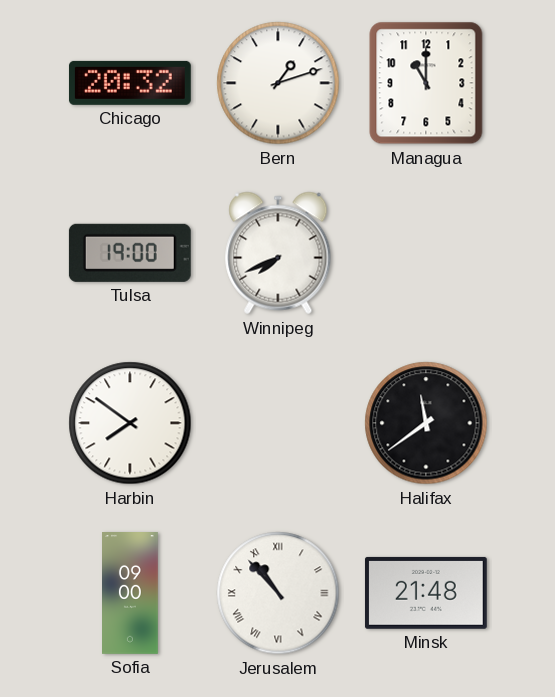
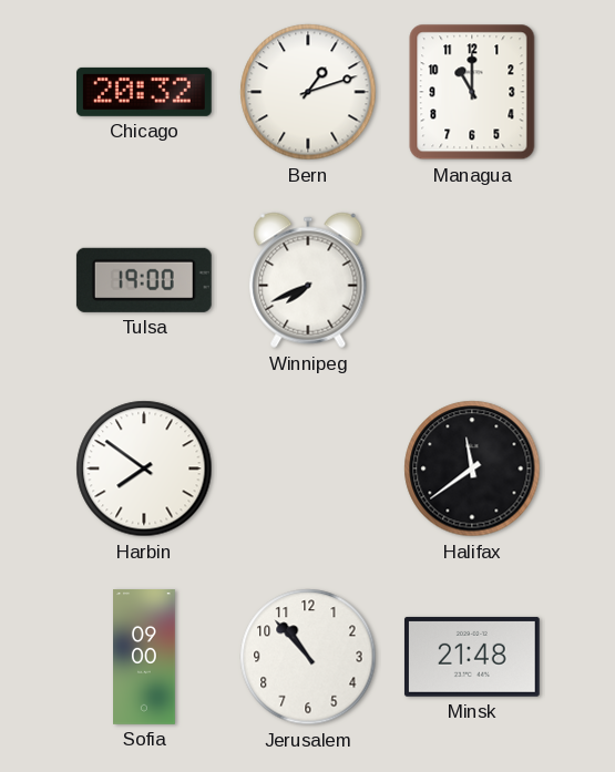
Jerusalem numerals: Roman -> Arabic
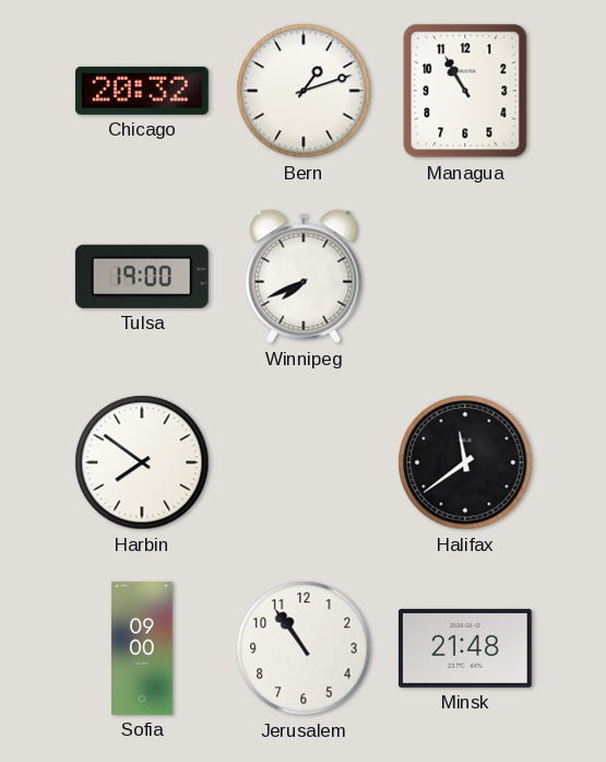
Managua: 11:00 -> 10:55
Jerusalem: 10:53 -> 10:54
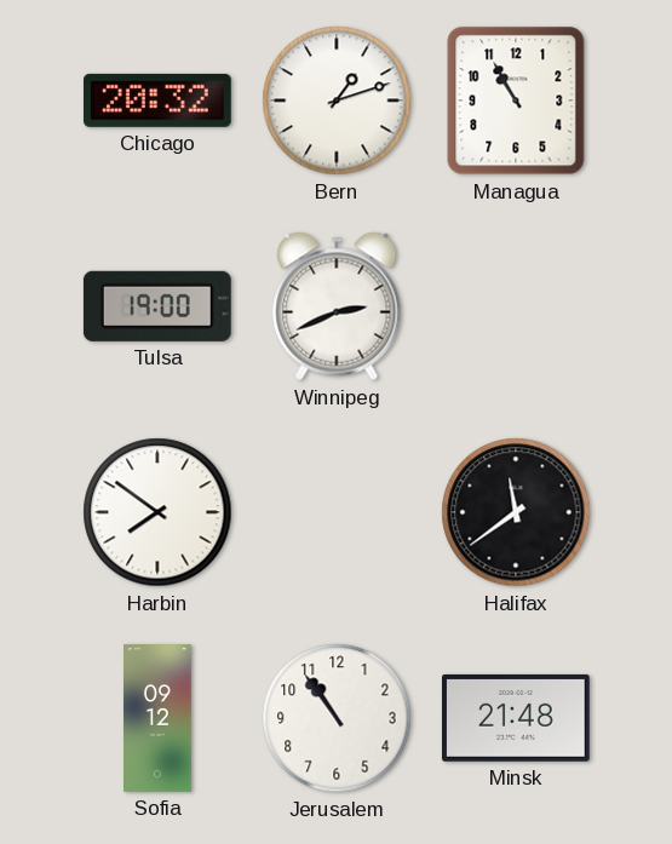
Winnipeg: 7:41 -> 2:41
Sofia: 09:00 -> 09:12
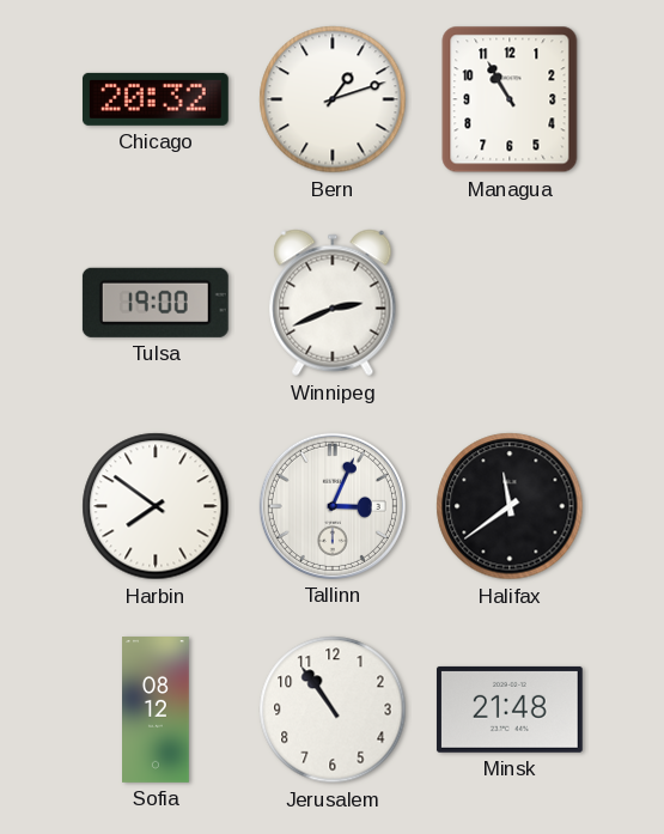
Tallinn: none -> 3:04
Sofia: 09:12 -> 08:12
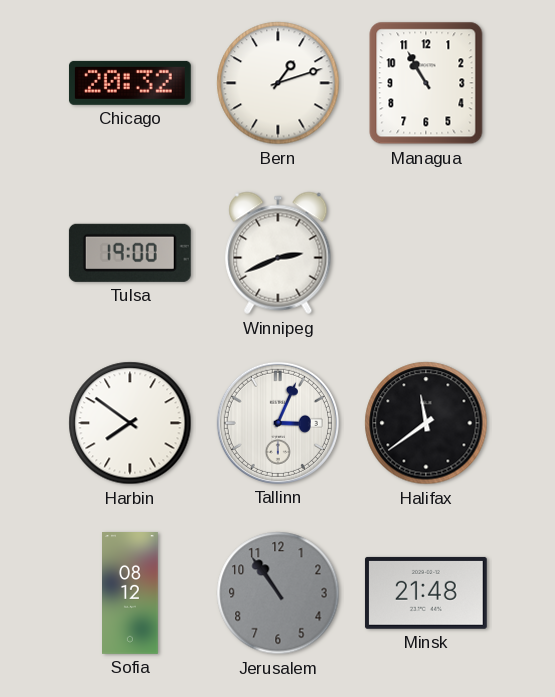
Jerusalem dial: white -> grey
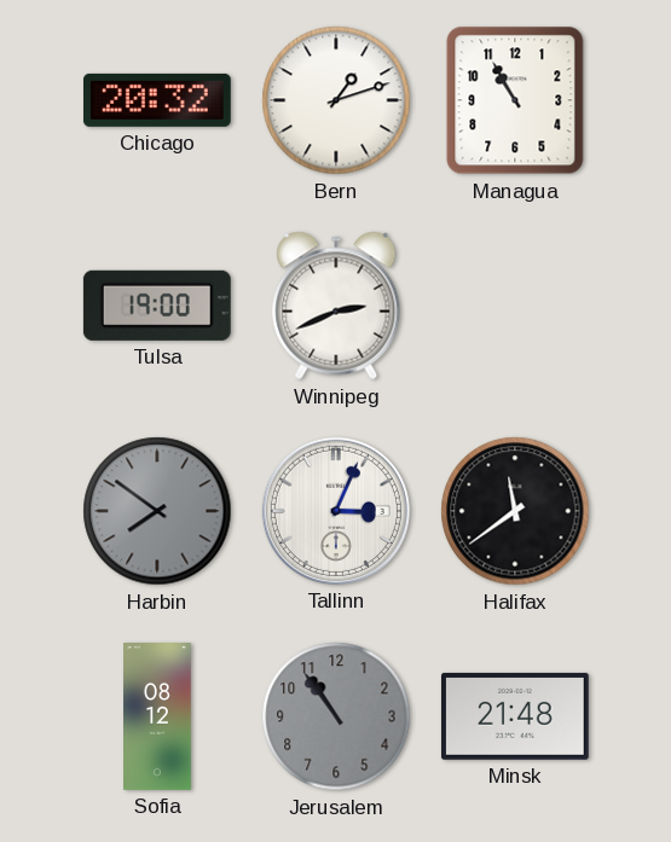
Harbin dial: white -> grey
